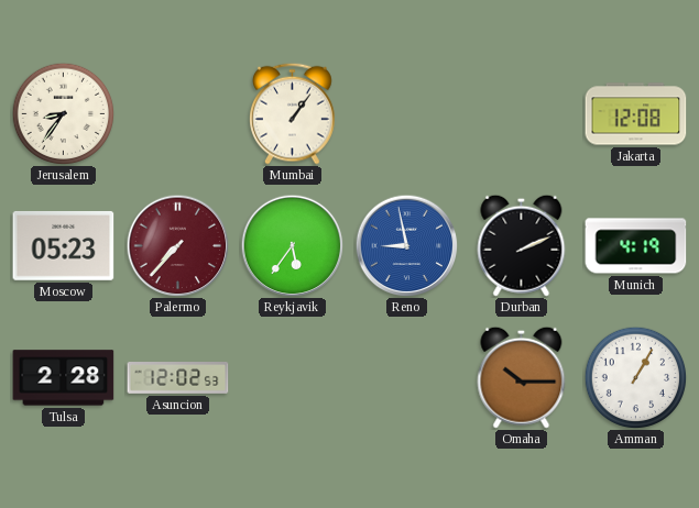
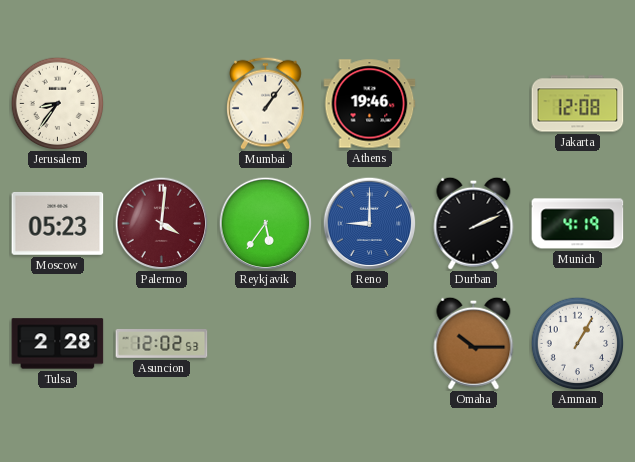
Athens: none -> 19:46
Palermo: 7:37 -> 4:01
Reno: 8:58 -> 9:00
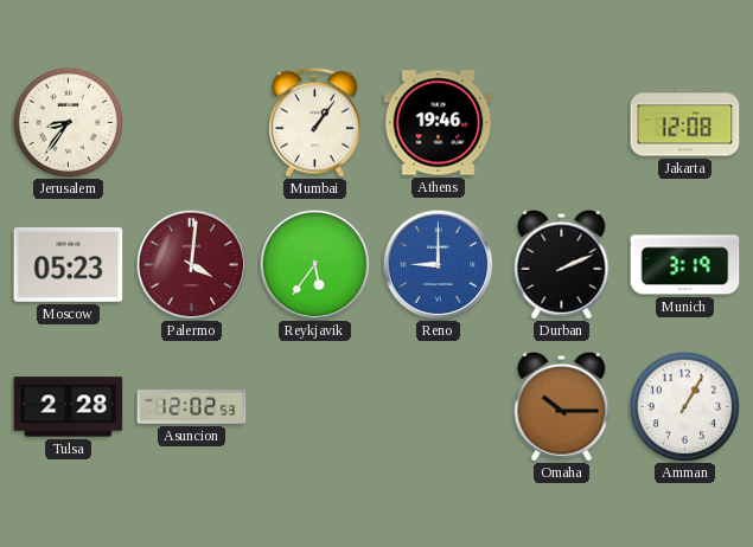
Munich: 4:19 -> 3:19
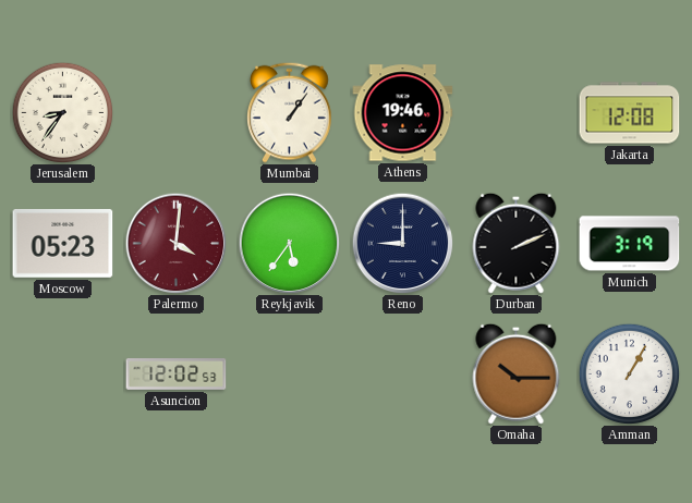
Reno dial: blue -> navy
Tulsa: 2:28 -> none
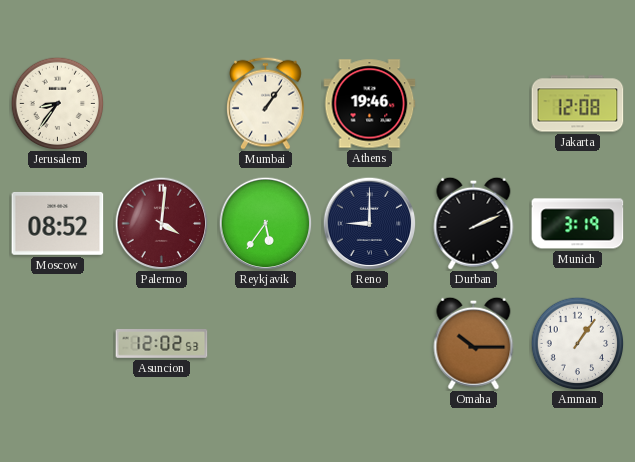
Moscow: 05:23 -> 08:52
Amman: 1:05 -> 1:06
